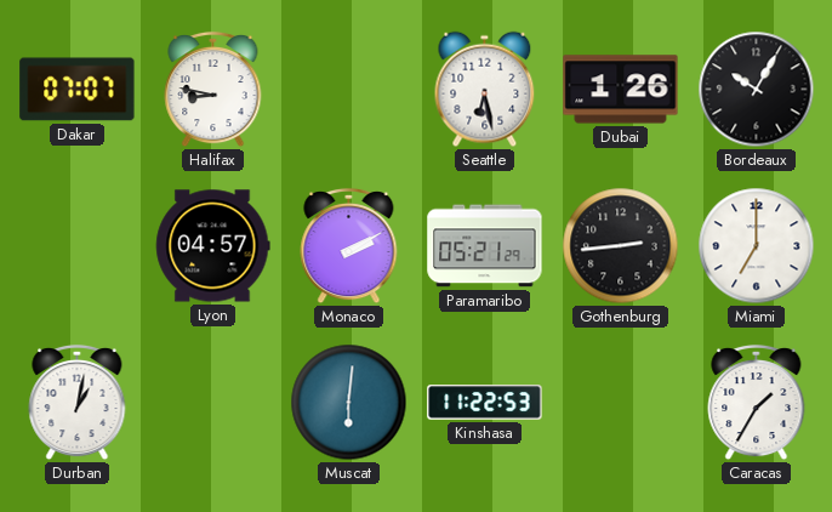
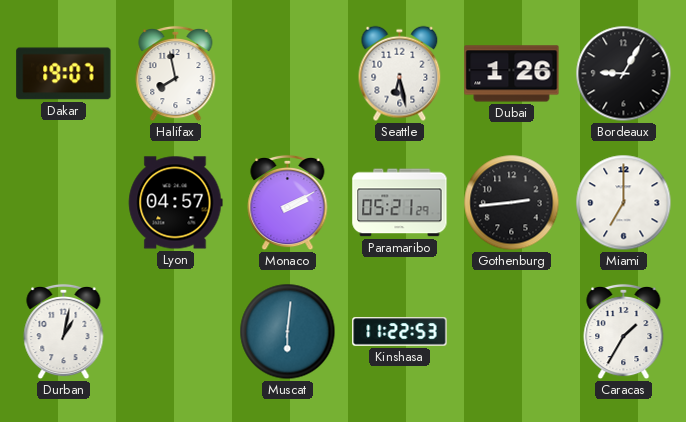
Dakar: 07:07 -> 19:07
Halifax: 8:47 -> 7:58
Bordeaux: 10:05 -> 9:05
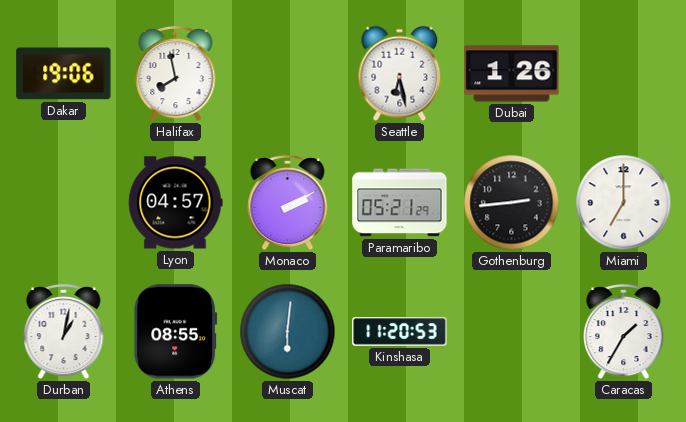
Dakar: 19:07 -> 19:06
Bordeaux: 9:05 -> none
Athens: none -> 08:55
Kinshasa: 11:22 -> 11:20
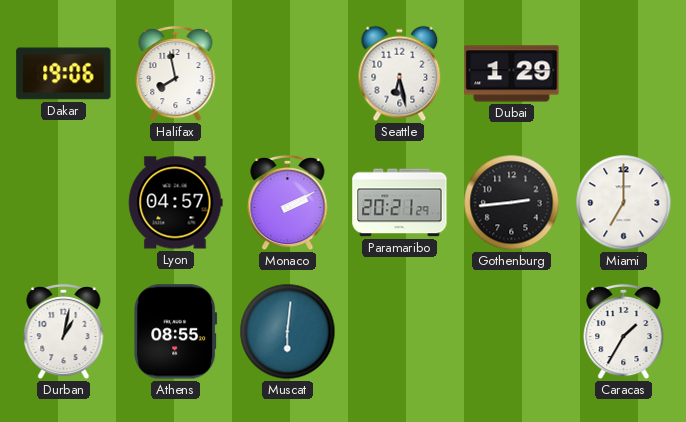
Dubai: 1:26 -> 1:29
Paramaribo: 05:21 -> 20:21
Kinshasa: 11:20 -> none
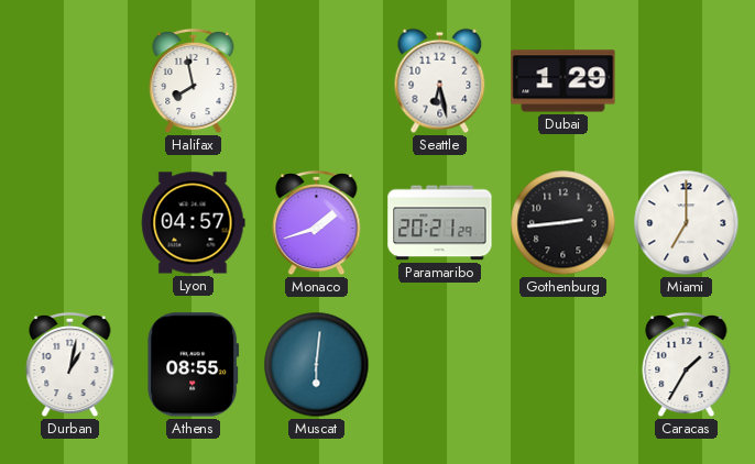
Dakar: 19:06 -> none
Monaco: 2:10 -> 1:42
